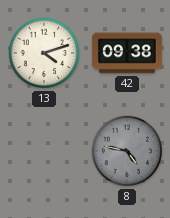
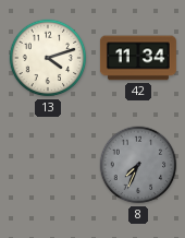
42: 09:38 -> 11:34
8: 4:47 -> 7:34
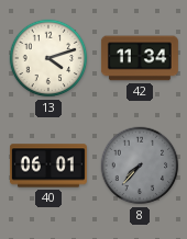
40: none -> 06:01
8: 7:34 -> 7:37
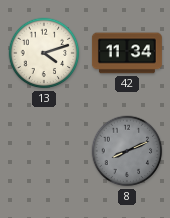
40: 06:01 -> none
8: 7:37 -> 8:11
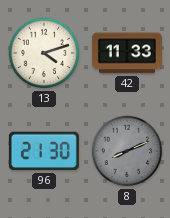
42: 11:34 -> 11:33
96: none -> 21:30
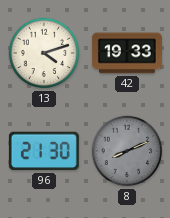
42: 11:33 -> 19:33
